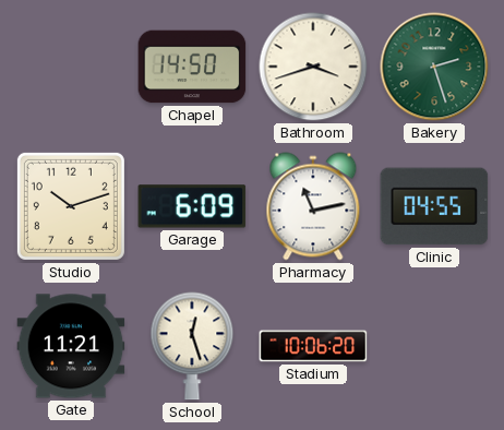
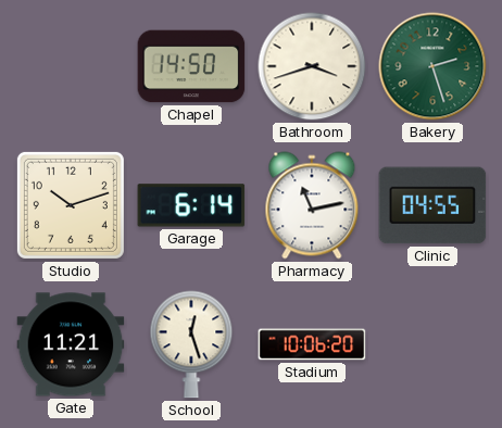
Garage: 6:09 -> 6:14
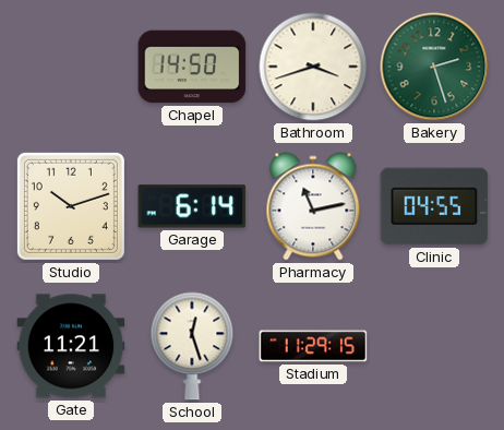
Stadium: 10:06 -> 11:29
